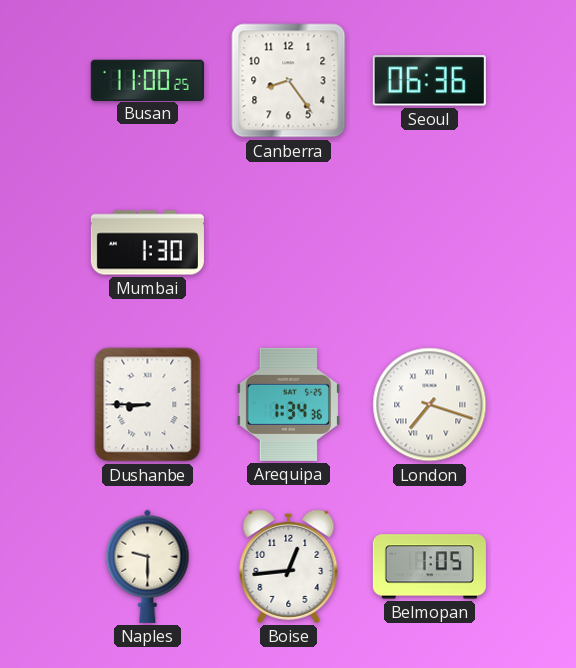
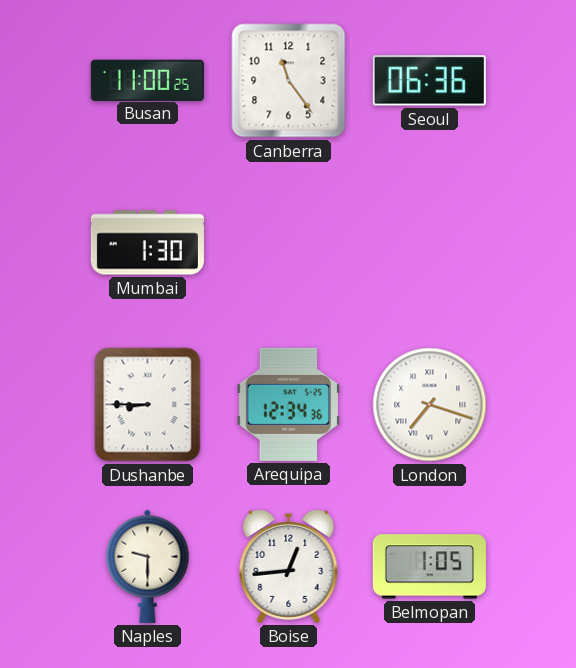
Canberra: 8:24 -> 11:24
Arequipa: 1:34 -> 12:34
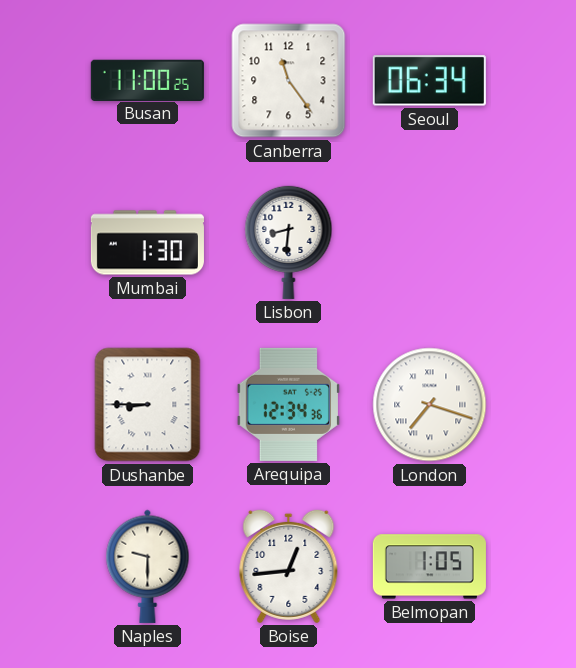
Seoul: 06:36 -> 06:34
Lisbon: none -> 8:31
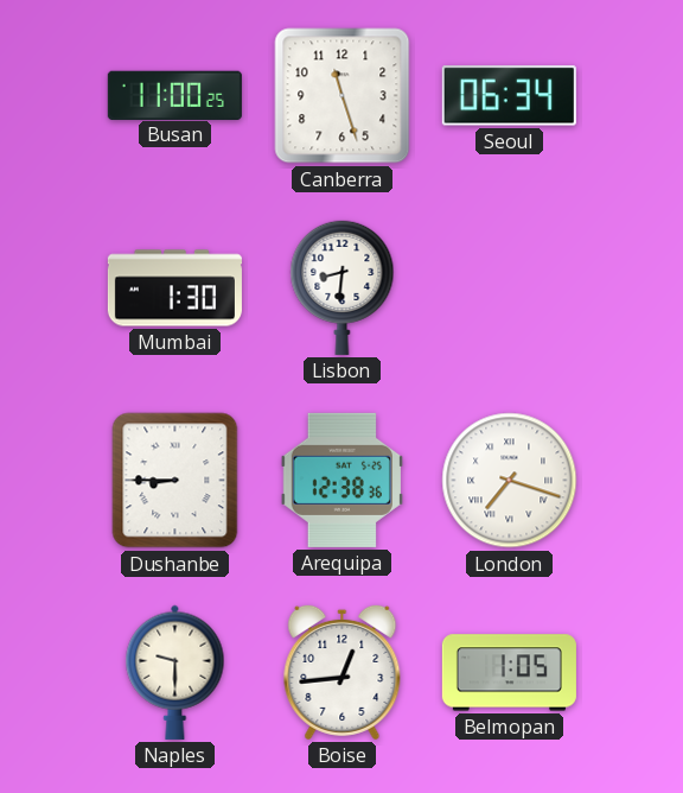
Canberra: 11:24 -> 11:27
Arequipa: 12:34 -> 12:38
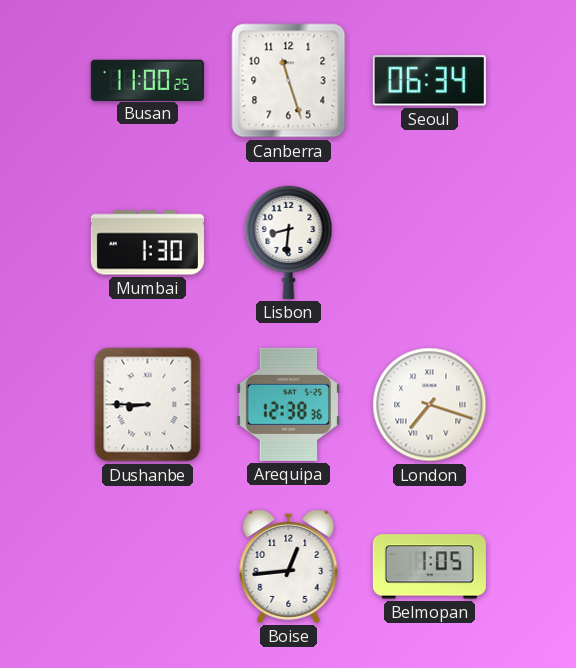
Naples: 9:30 -> none
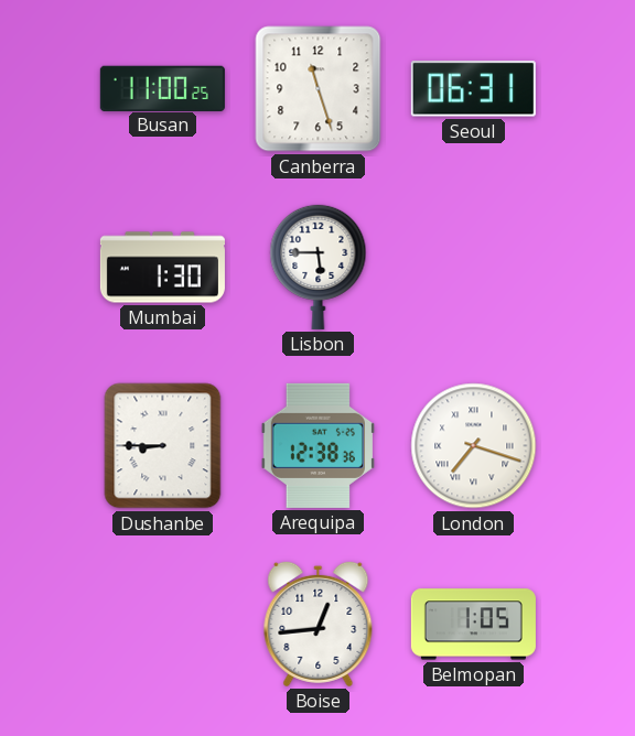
Seoul: 06:34 -> 06:31
Lisbon: 8:31 -> 5:45
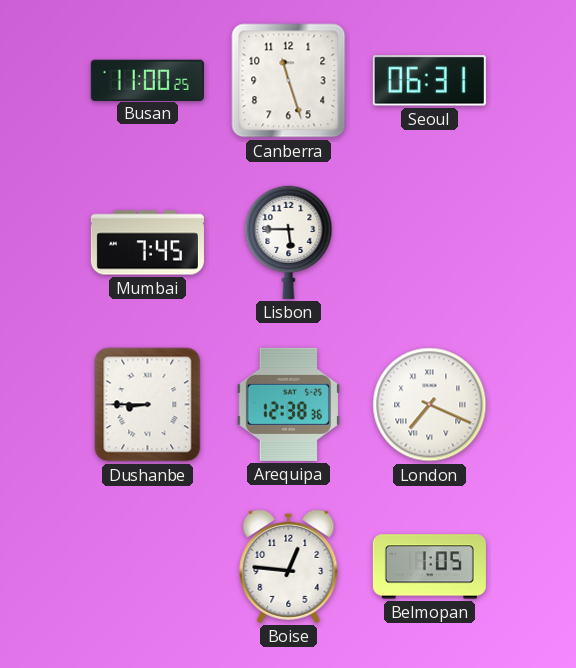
Mumbai: 1:30 -> 7:45
London: 7:18 -> 7:19
Boise: 12:44 -> 12:46
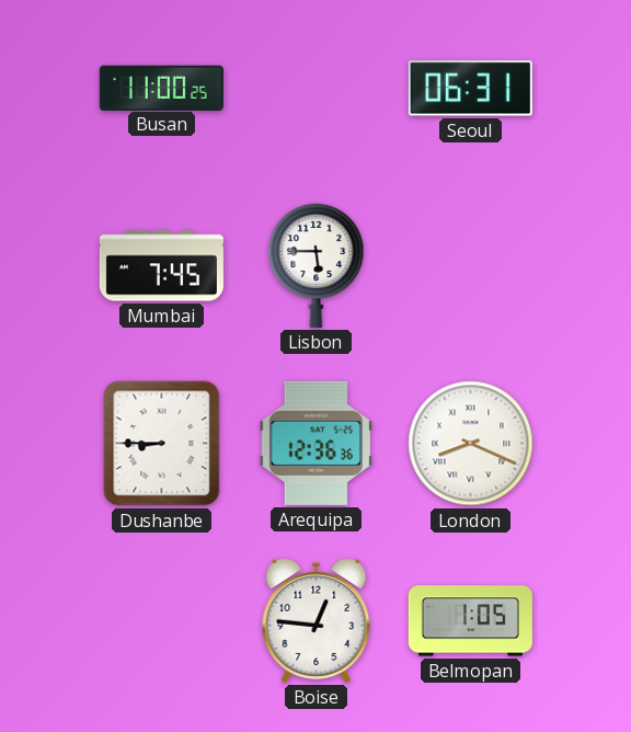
Canberra: 11:27 -> none
Arequipa: 12:38 -> 12:36
London: 7:19 -> 8:19
